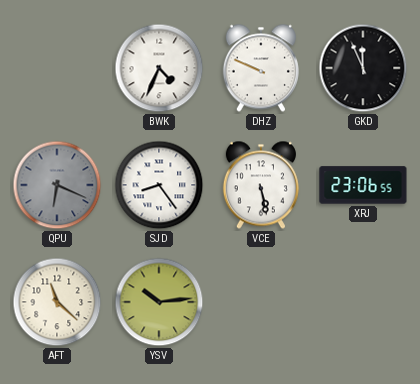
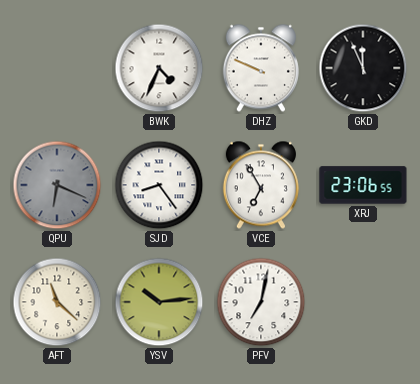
VCE: 5:28 -> 6:55
PFV: none -> 7:02
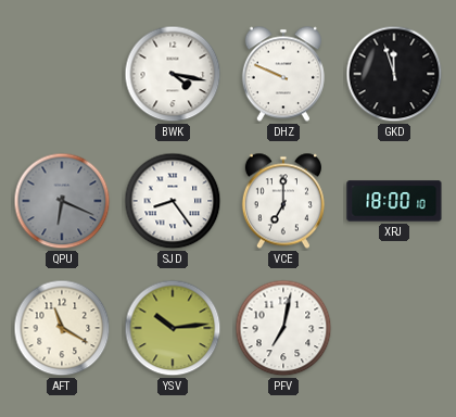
BWK: 4:34 -> 4:17
GKD: 11:56 -> 11:57
VCE: 6:55 -> 7:00
XRJ: 23:06 -> 18:00
AFT: 11:22 -> 11:20
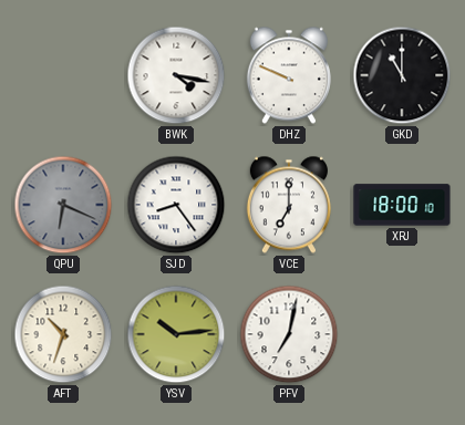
GKD: 11:57 -> 11:00
AFT: 11:20 -> 10:33
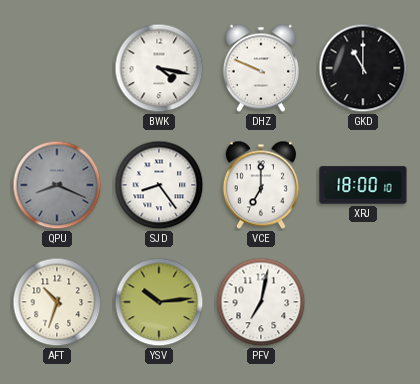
QPU: 6:19 -> 8:19
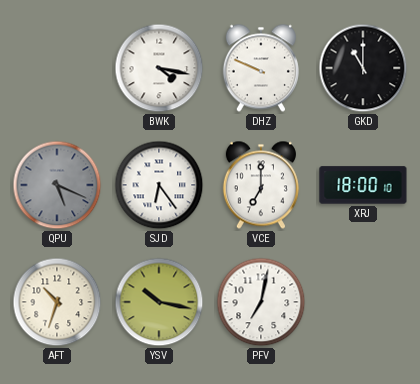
QPU: 8:19 -> 5:19
SJD: 8:24 -> 6:24
YSV: 10:14 -> 10:17
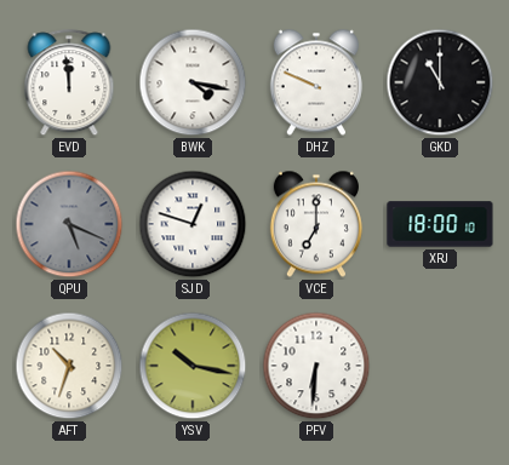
EVD: none -> 11:59
SJD: 6:24 -> 12:48
PFV: 7:02 -> 6:31
